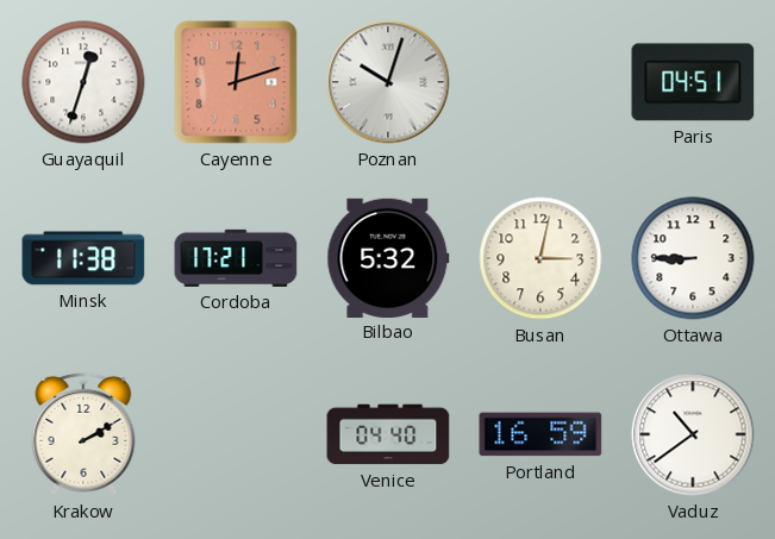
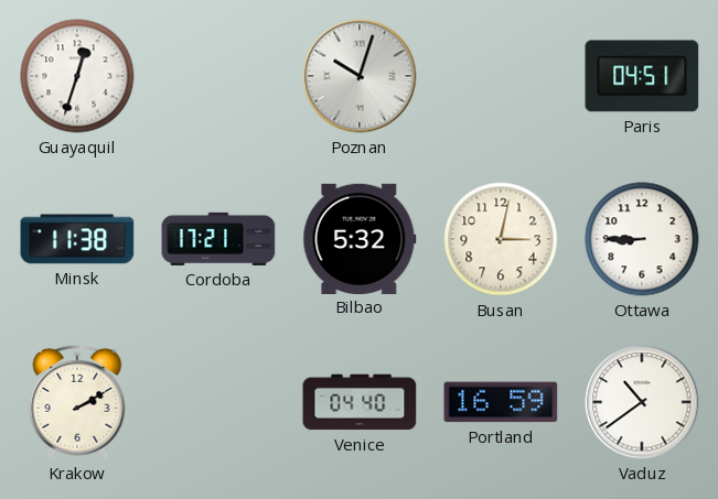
Cayenne: 12:12 -> none
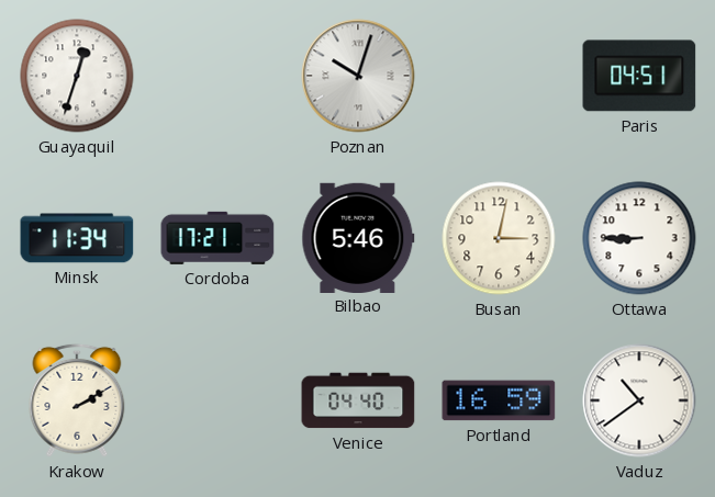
Minsk: 11:38 -> 11:34
Bilbao: 5:32 -> 5:46
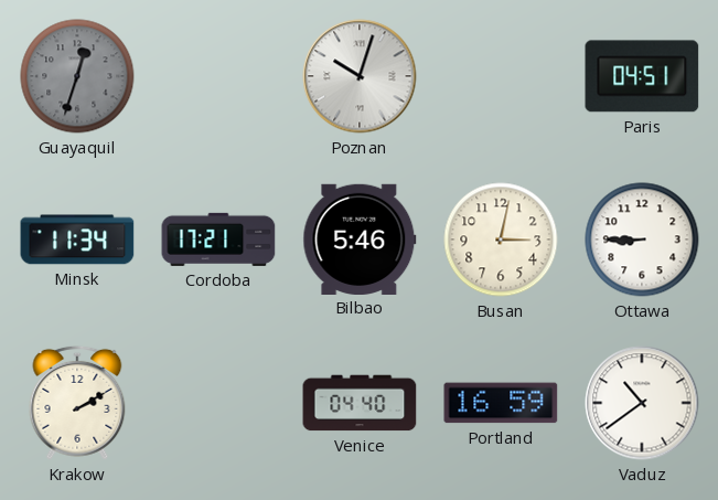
Guayaquil dial: white -> grey
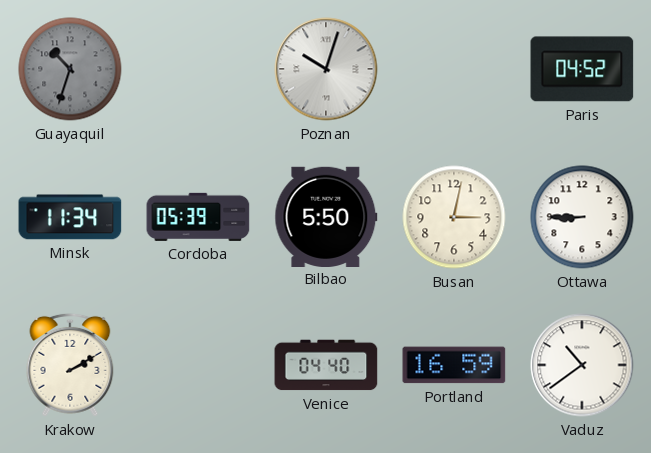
Guayaquil: 12:33 -> 10:33
Paris: 04:51 -> 04:52
Cordoba: 17:21 -> 05:39
Bilbao: 5:46 -> 5:50
